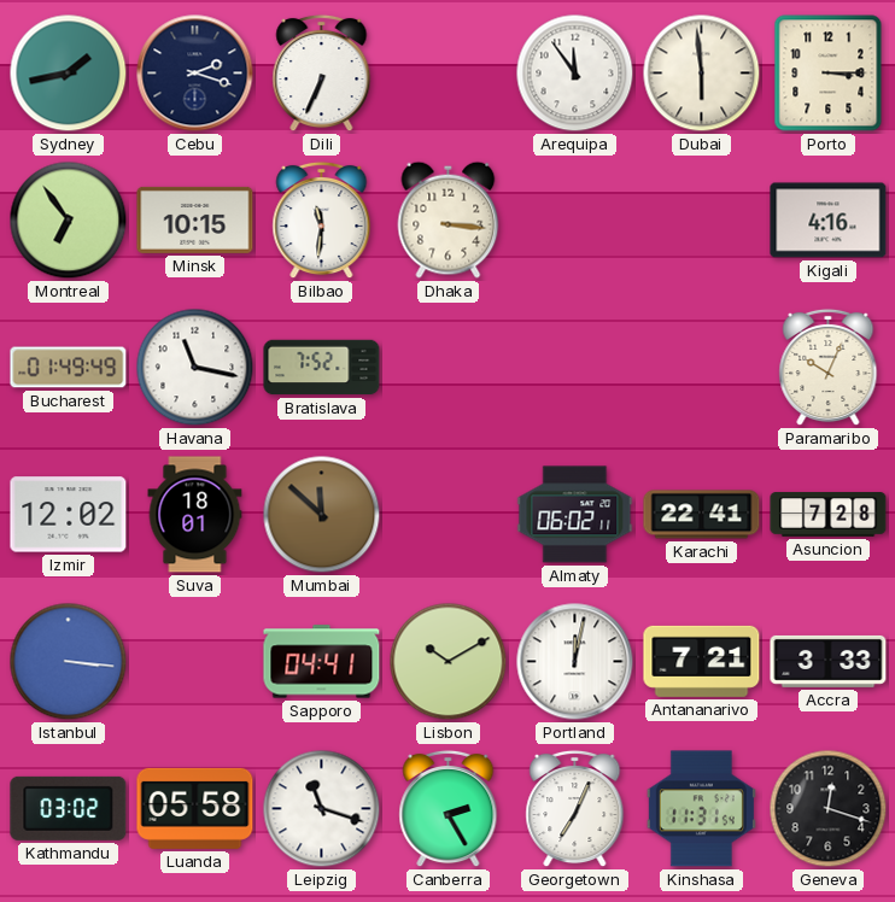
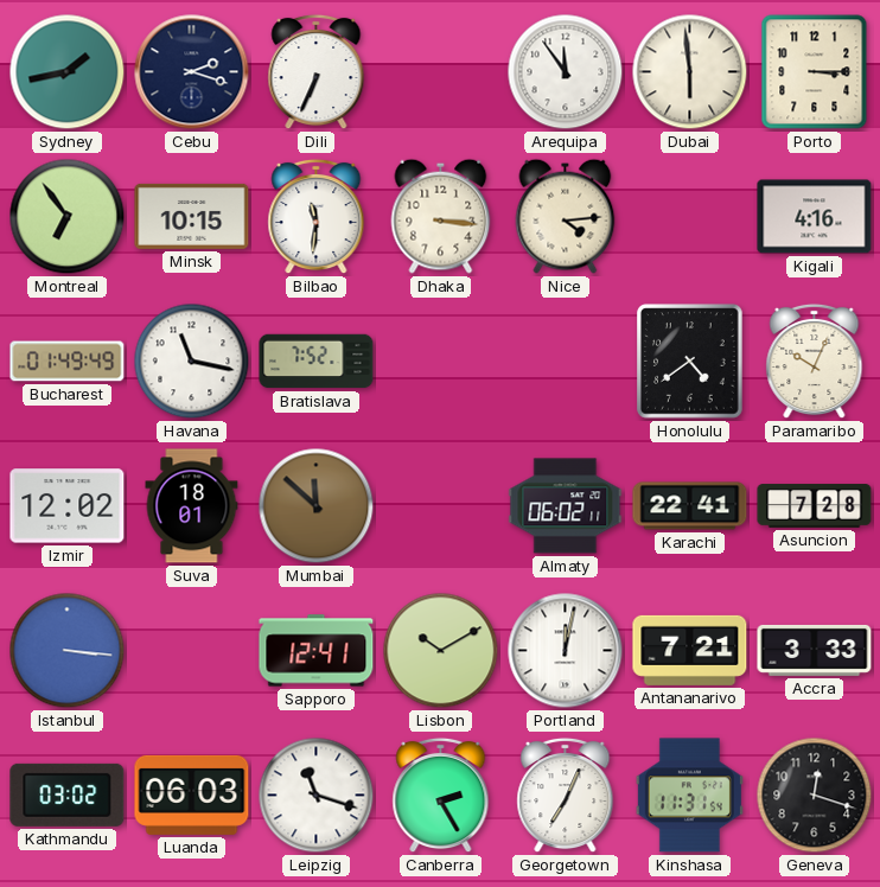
Nice: none -> 4:14
Honolulu: none -> 4:39
Sapporo: 04:41 -> 12:41
Luanda: 05:58 -> 06:03
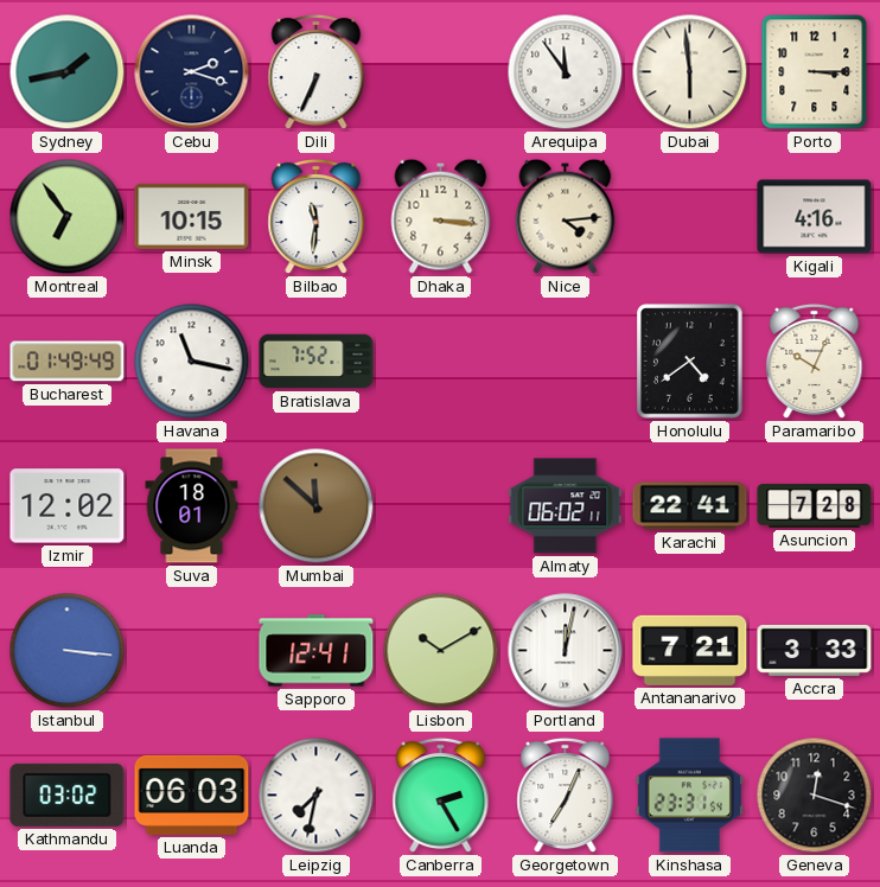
Leipzig: 11:18 -> 7:32
Kinshasa: 11:31 -> 23:31
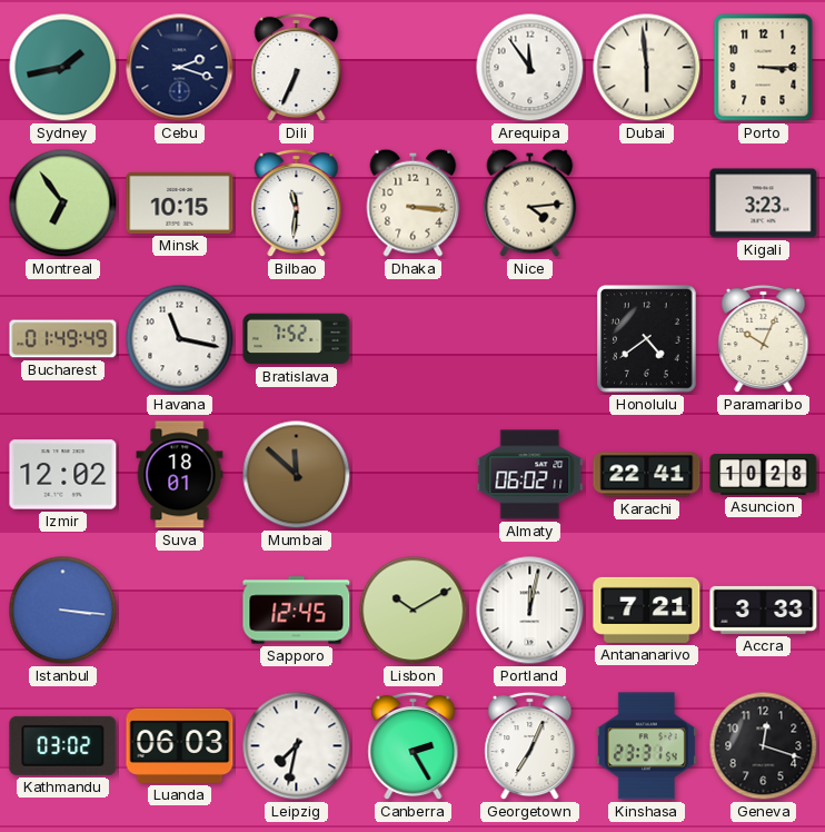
Kigali: 4:16 -> 3:23
Asuncion: 7:28 -> 10:28
Sapporo: 12:41 -> 12:45
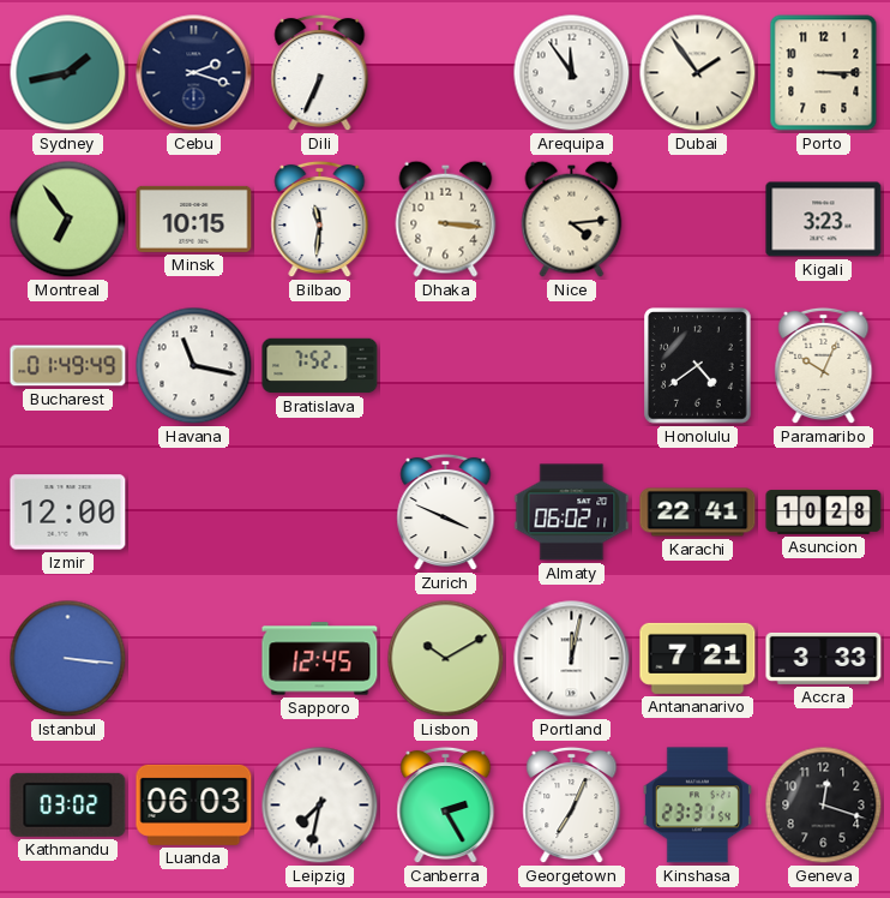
Dubai: 5:59 -> 1:54
Izmir: 12:02 -> 12:00
Suva: 18:01 -> none
Mumbai: 11:52 -> none
Zurich: none -> 3:49
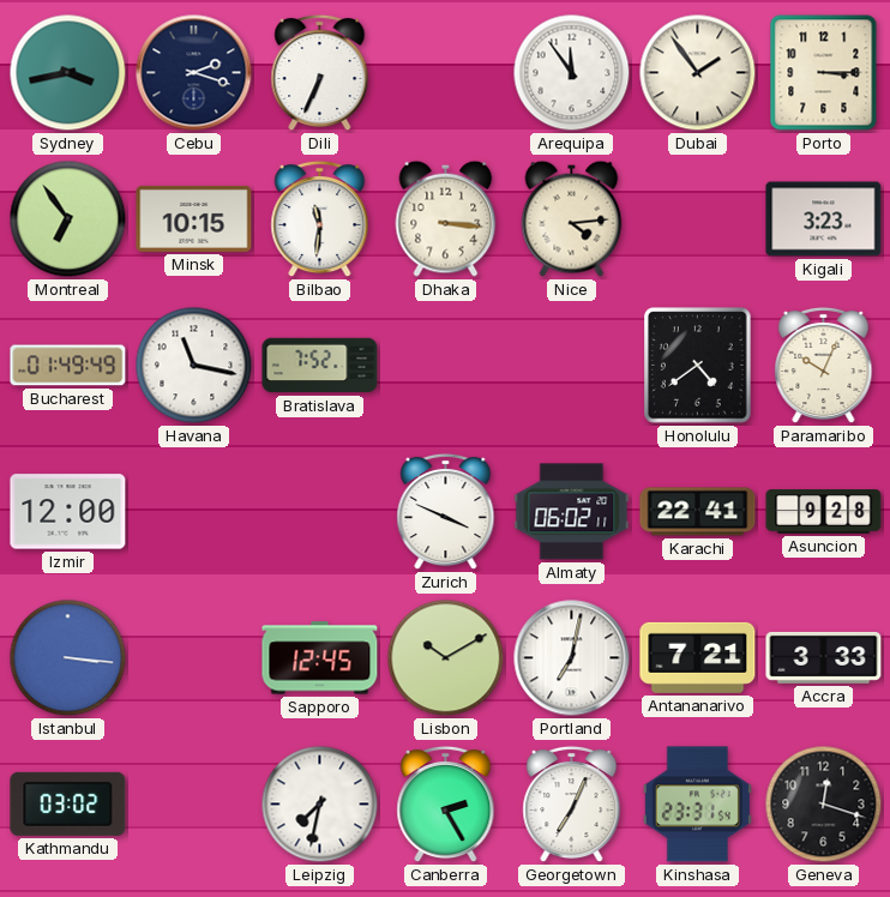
Sydney: 1:43 -> 3:43
Asuncion: 10:28 -> 9:28
Portland: 12:02 -> 7:02
Luanda: 06:03 -> none
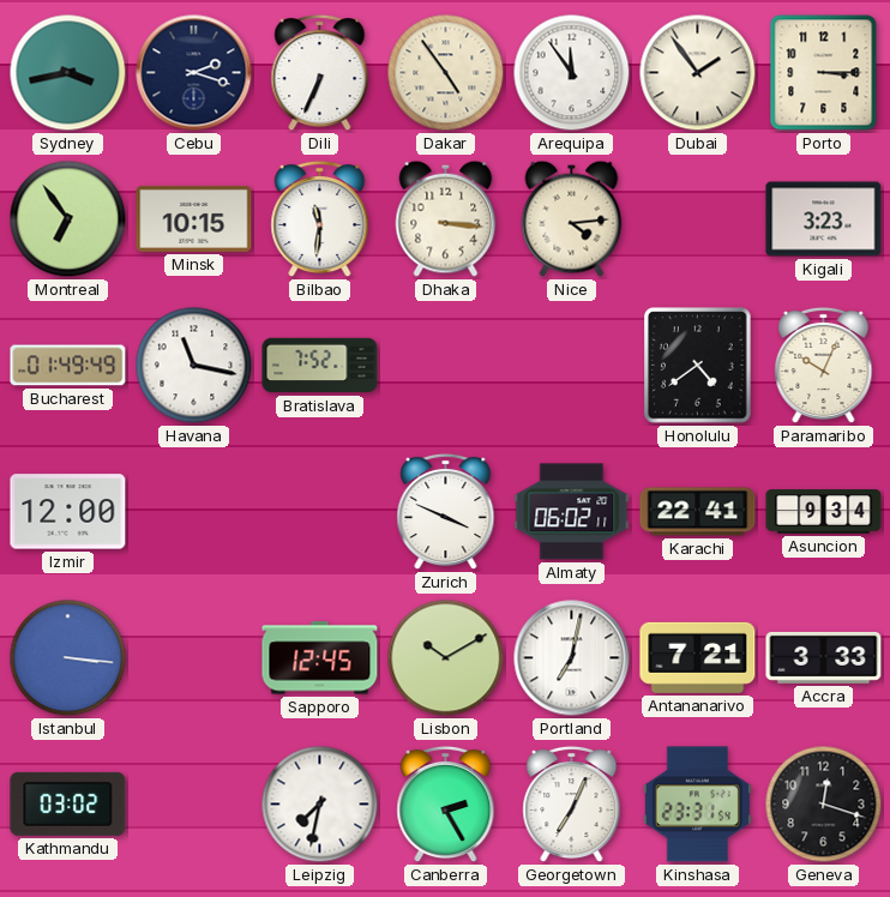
Dakar: none -> 4:54
Asuncion: 9:28 -> 9:34
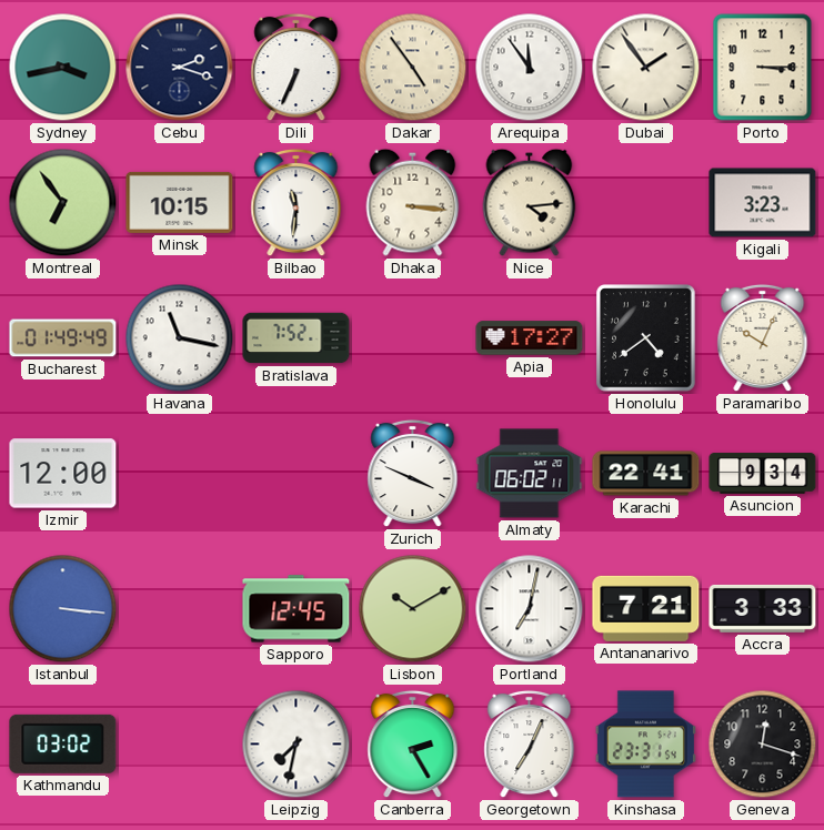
Apia: none -> 17:27
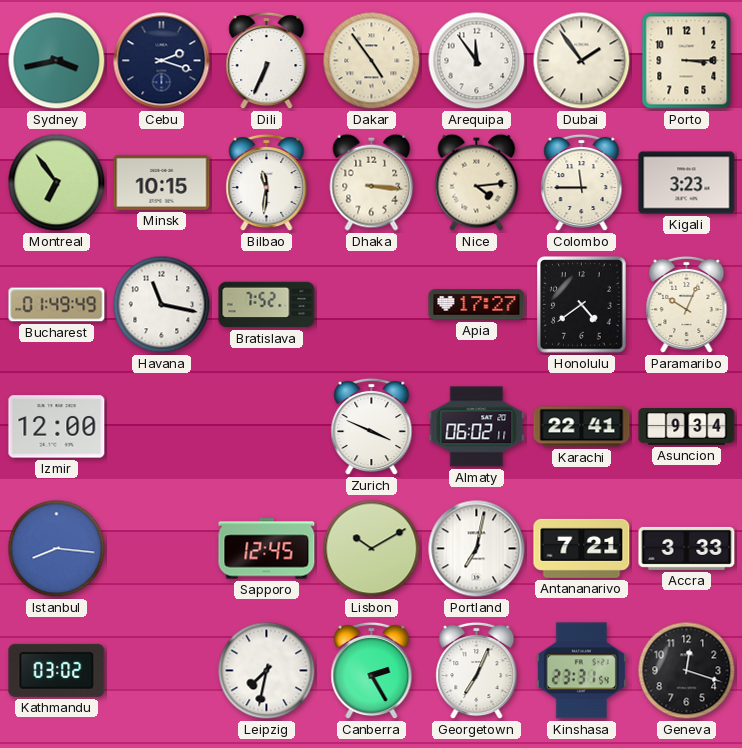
Colombo: none -> 11:45
Istanbul: 3:16 -> 8:16
